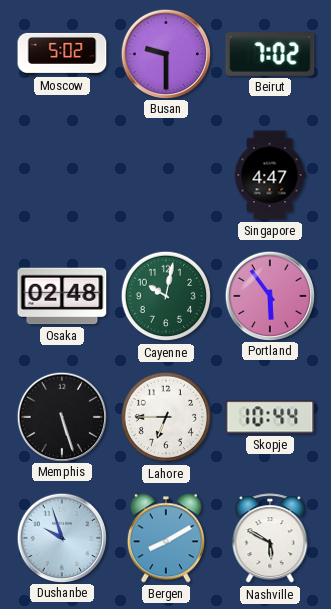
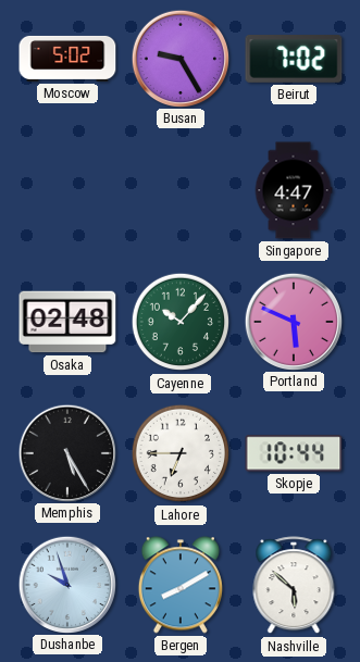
Busan: 9:30 -> 9:25
Cayenne: 10:02 -> 10:07
Portland: 5:54 -> 5:49
Memphis: 5:27 -> 5:25
Nashville: 5:50 -> 5:52
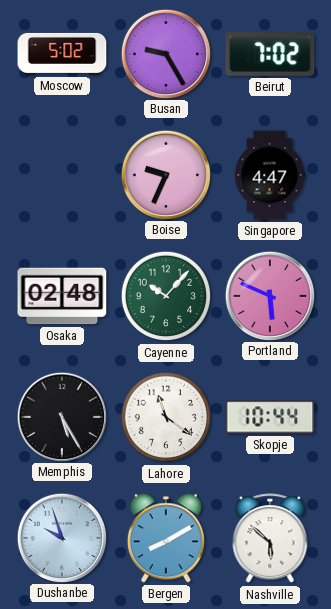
Boise: none -> 9:34
Lahore: 6:45 -> 11:21
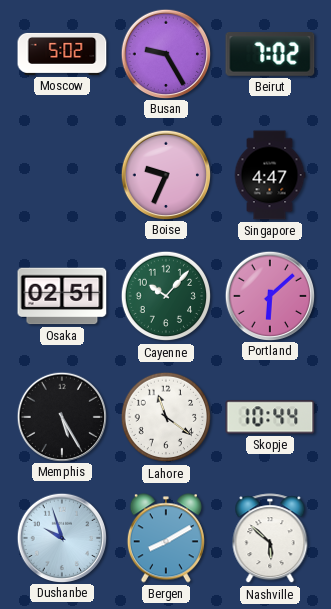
Osaka: 02:48 -> 02:51
Portland: 5:49 -> 6:08
